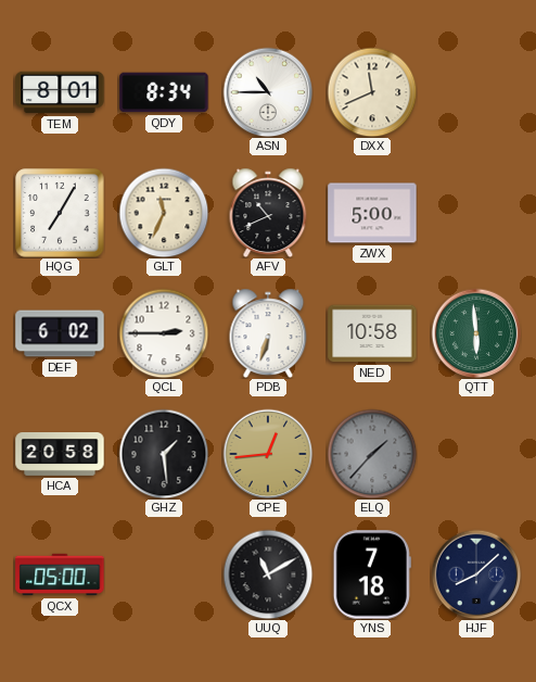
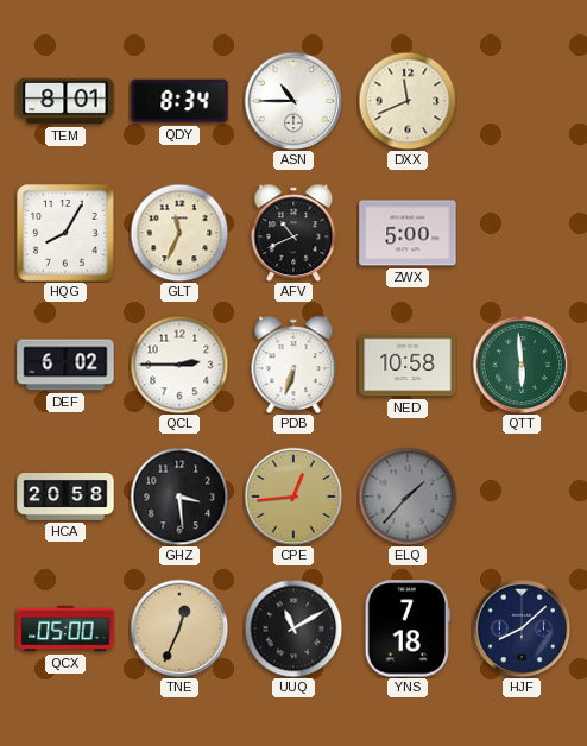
HQG: 7:05 -> 8:05
GHZ: 1:29 -> 3:29
TNE: none -> 12:34
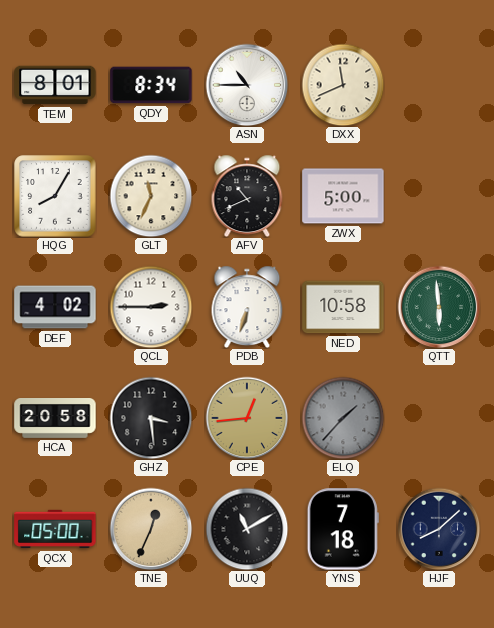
DEF: 6:02 -> 4:02
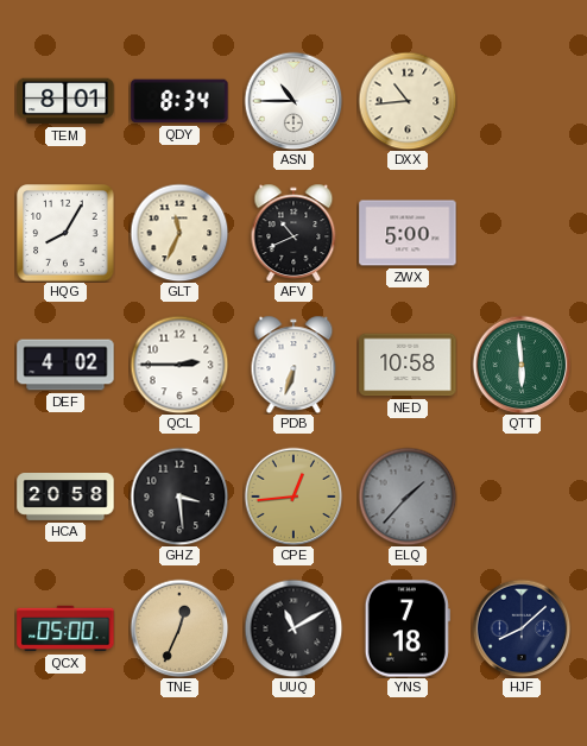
DXX: 11:41 -> 10:44
